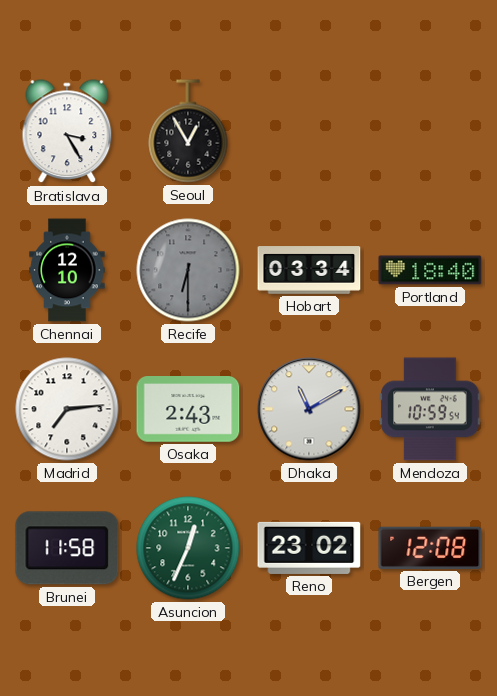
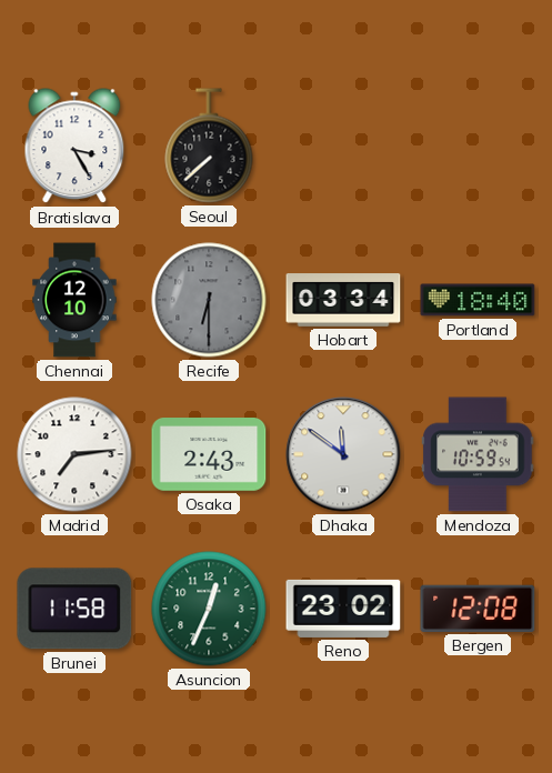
Seoul: 12:55 -> 7:38
Dhaka: 11:10 -> 11:51
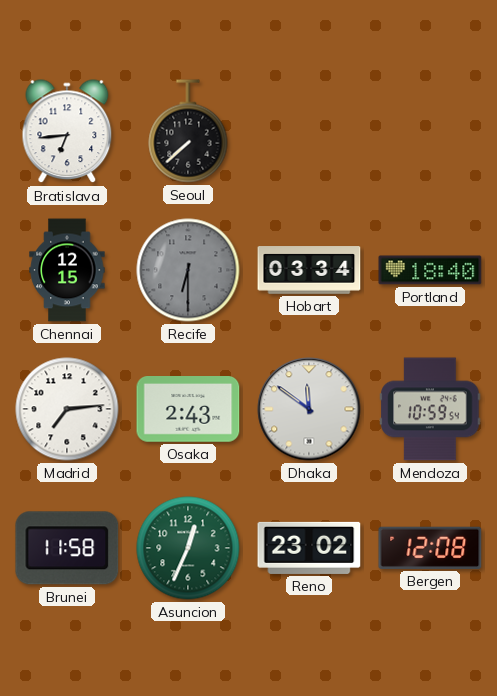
Bratislava: 3:25 -> 6:44
Chennai: 12:10 -> 12:15
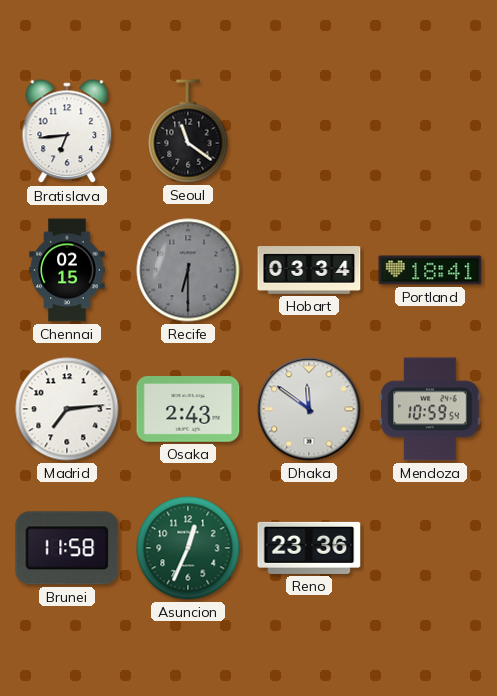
Seoul: 7:38 -> 11:21
Chennai: 12:15 -> 02:15
Portland: 18:40 -> 18:41
Reno: 23:02 -> 23:36
Bergen: 12:08 -> none
